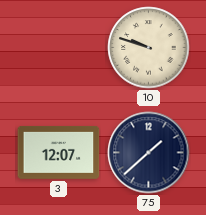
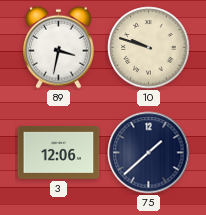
89: none -> 3:32
3: 12:07 -> 12:06
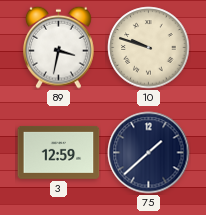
3: 12:06 -> 12:59
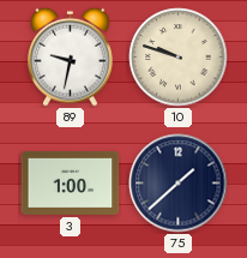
89: 3:32 -> 9:32
3: 12:59 -> 1:00
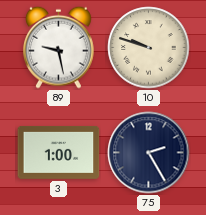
89: 9:32 -> 9:28
75: 1:38 -> 2:25
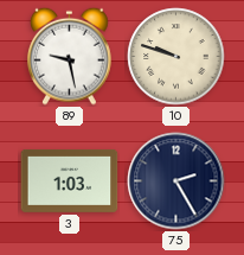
3: 1:00 -> 1:03
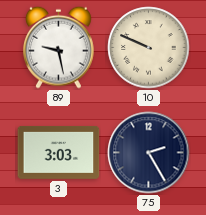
10: 9:48 -> 9:49
3: 1:03 -> 3:03
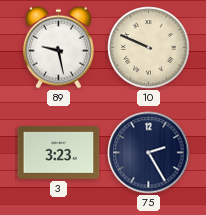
3: 3:03 -> 3:23
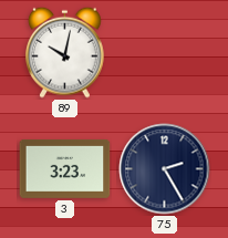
89: 9:28 -> 10:02
10: 9:49 -> none
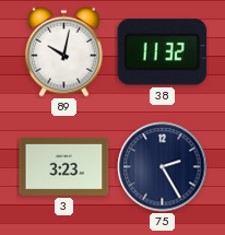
38: none -> 11:32
